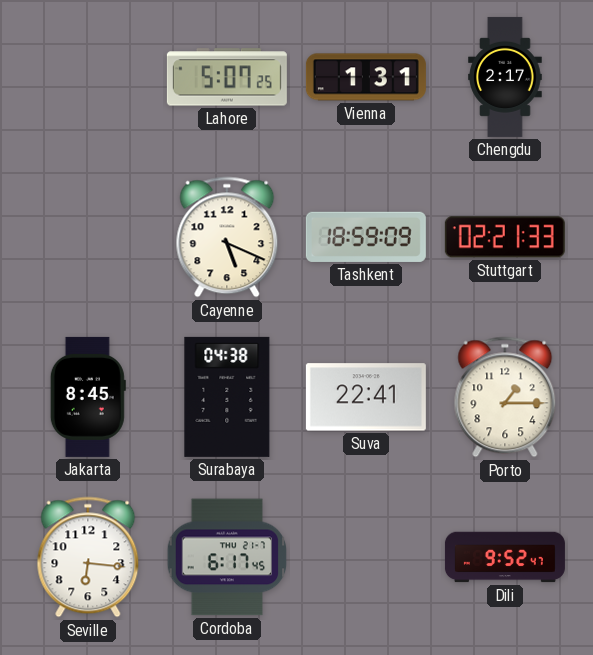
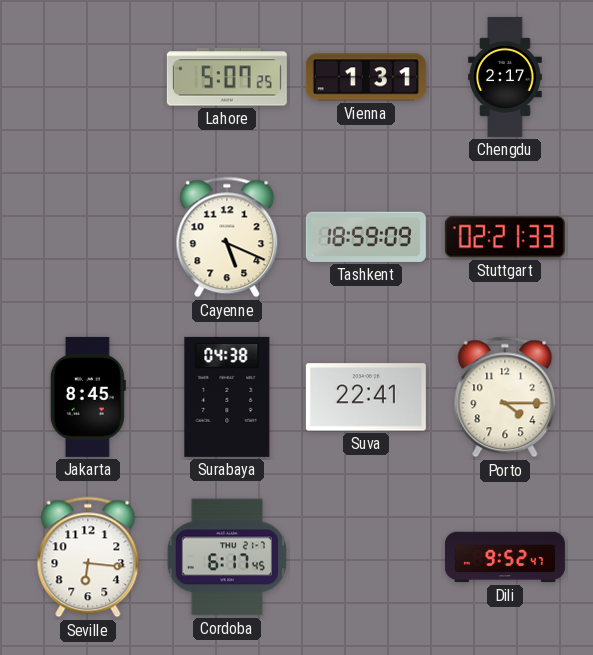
Porto: 1:15 -> 4:15
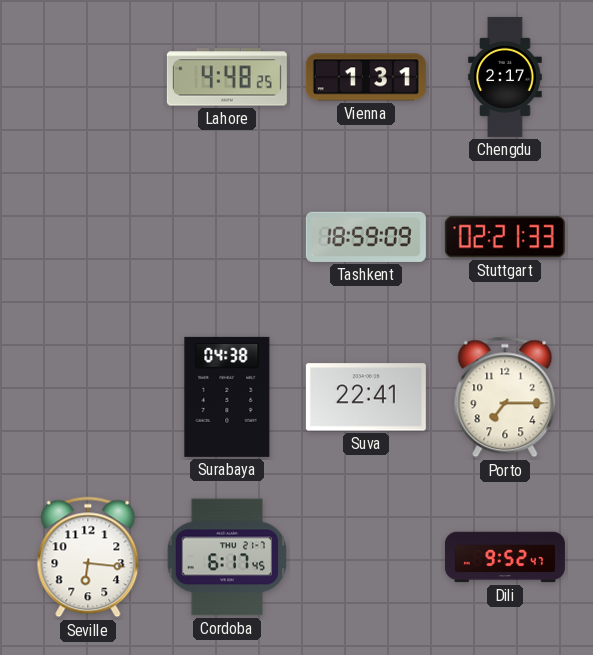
Lahore: 5:07 -> 4:48
Cayenne: 5:19 -> none
Jakarta: 8:45 -> none
Porto: 4:15 -> 7:15
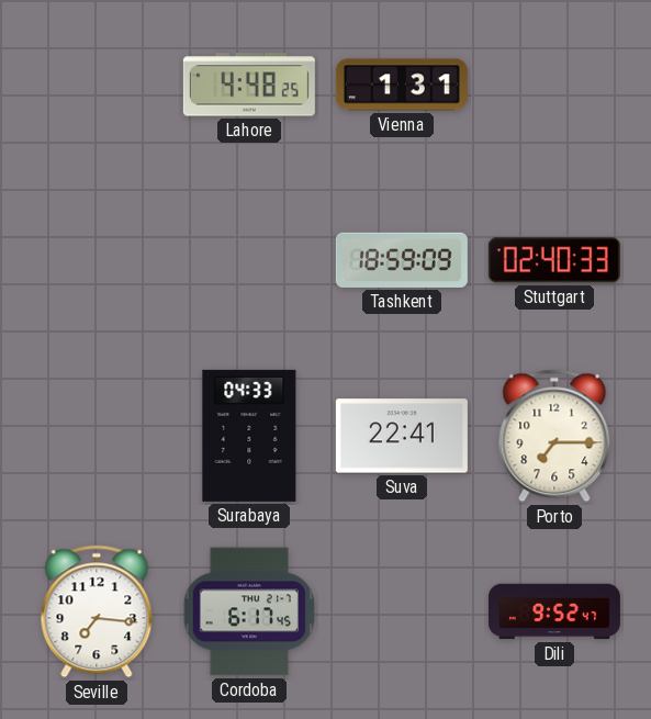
Chengdu: 2:17 -> none
Stuttgart: 02:21 -> 02:40
Surabaya: 04:38 -> 04:33
Seville: 6:16 -> 7:16
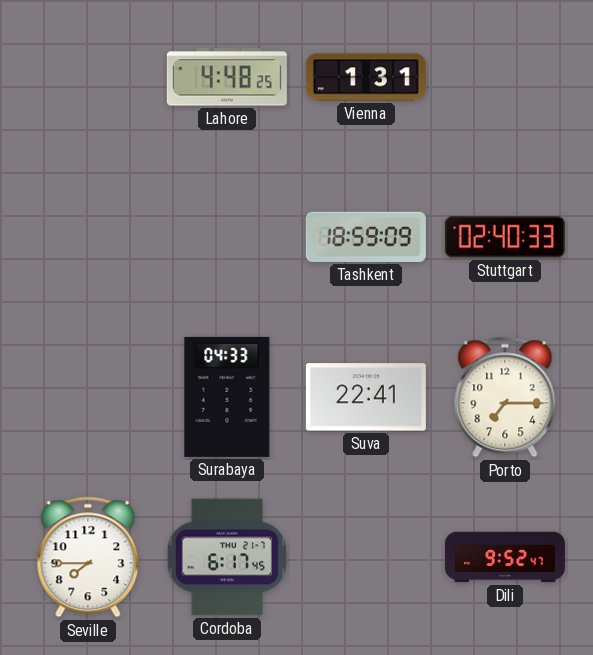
Seville: 7:16 -> 7:45
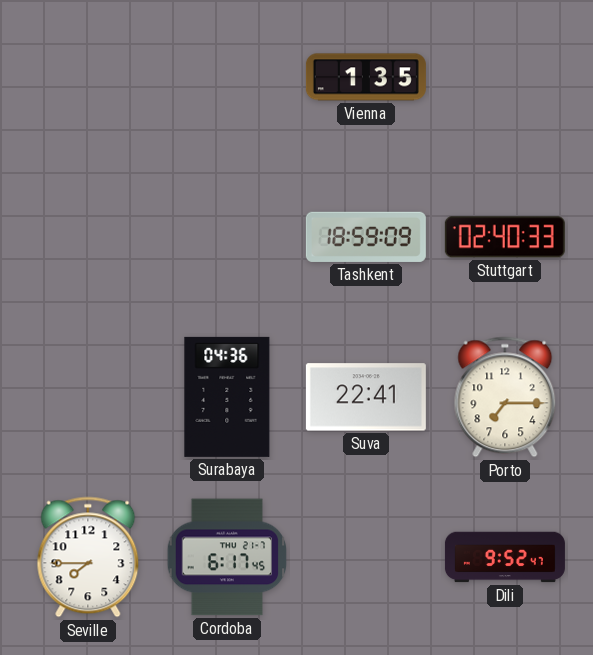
Lahore: 4:48 -> none
Vienna: 1:31 -> 1:35
Surabaya: 04:33 -> 04:36
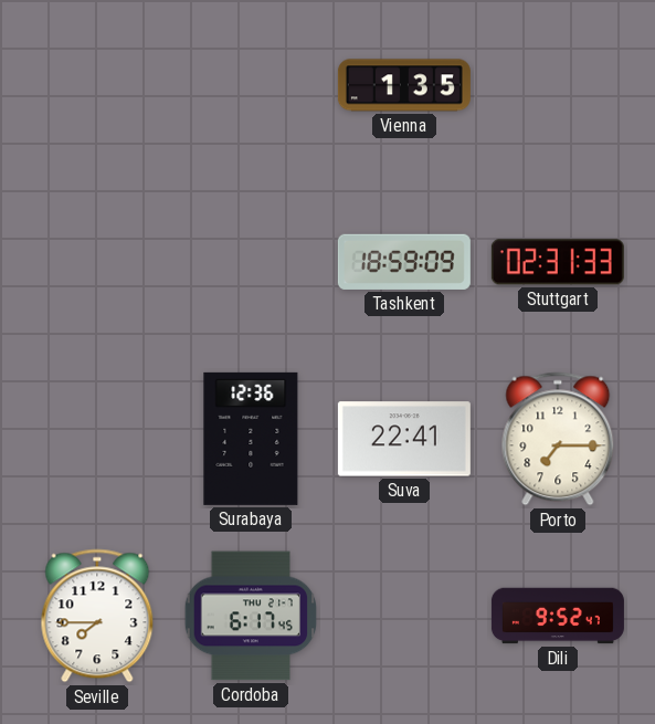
Stuttgart: 02:40 -> 02:31
Surabaya: 04:36 -> 12:36
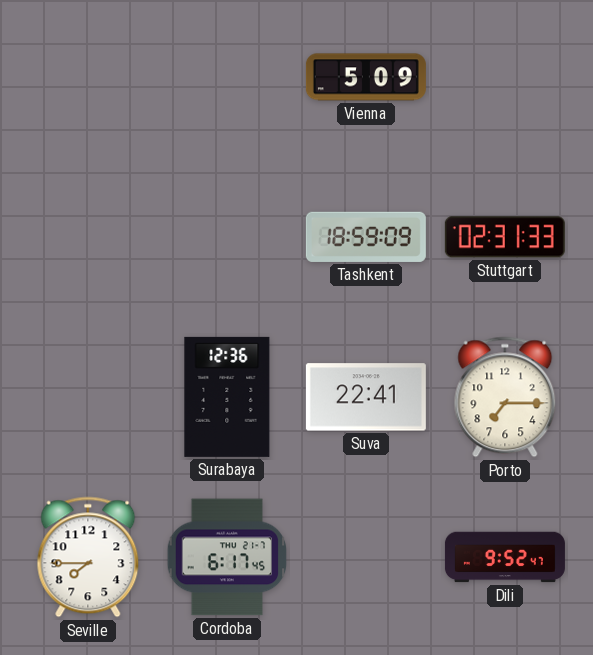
Vienna: 1:35 -> 5:09
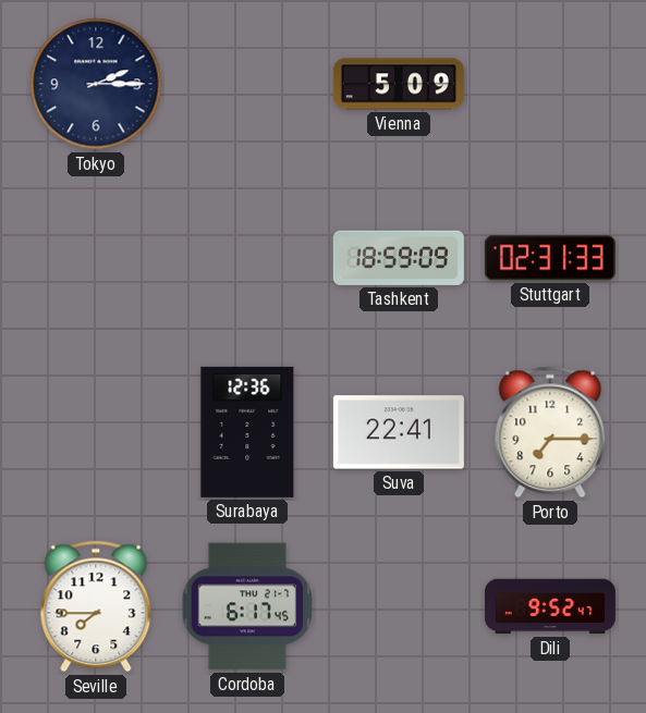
Tokyo: none -> 2:15
